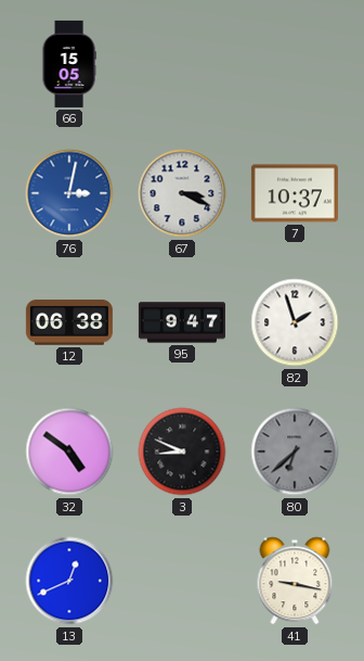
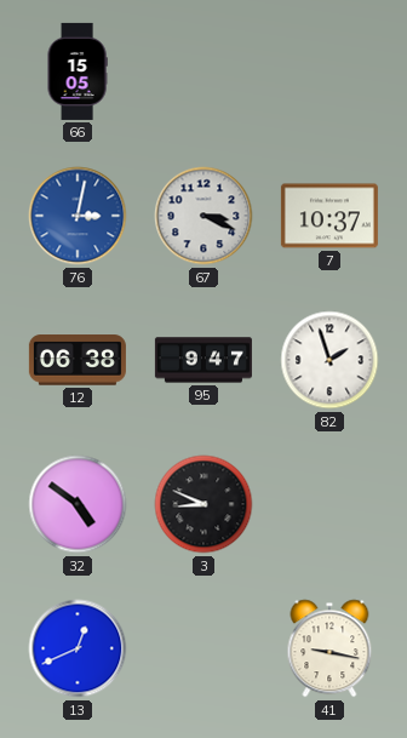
80: 6:38 -> none
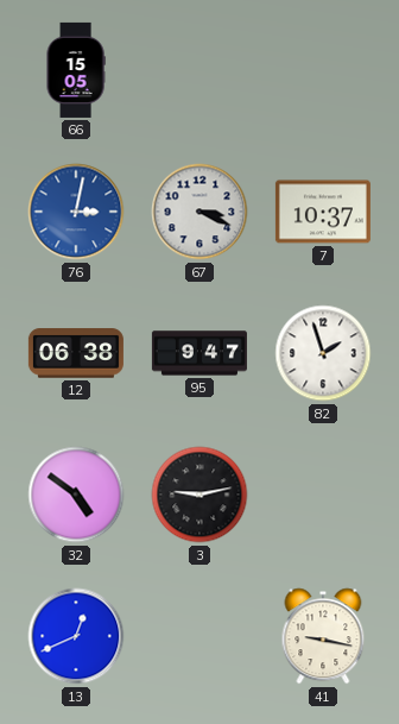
3: 8:49 -> 9:13
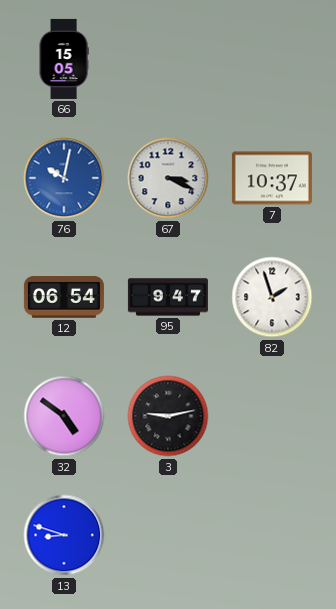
76: 3:02 -> 10:02
12: 06:38 -> 06:54
13: 12:41 -> 8:48
41: 9:17 -> none
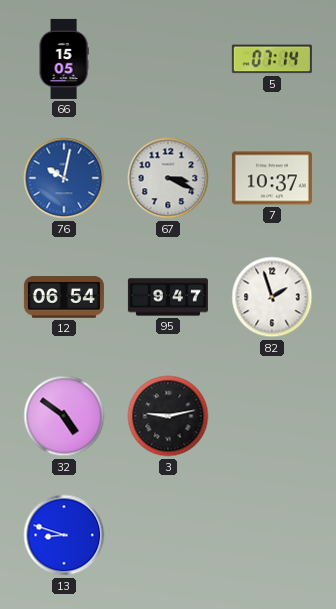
5: none -> 07:14
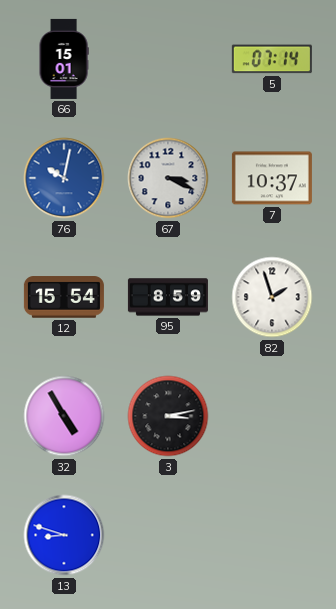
66: 15:05 -> 15:01
12: 06:54 -> 15:54
95: 9:47 -> 8:59
32: 4:51 -> 4:55
3: 9:13 -> 3:13
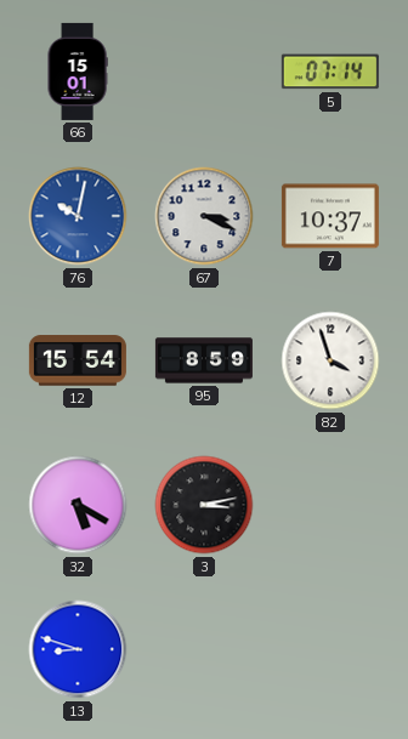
82: 1:57 -> 3:57
32: 4:55 -> 5:20
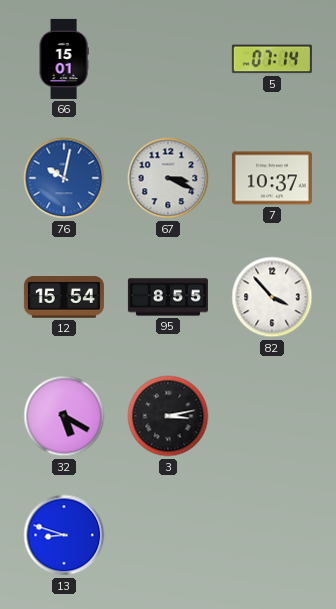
95: 8:59 -> 8:55
82: 3:57 -> 3:53
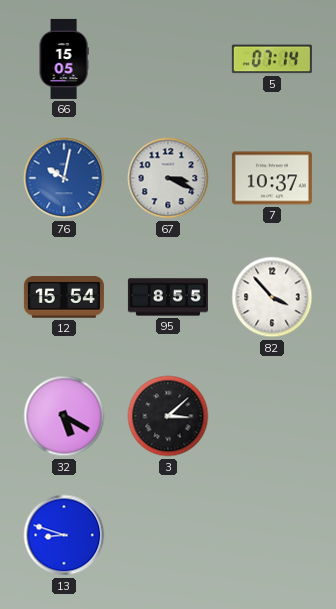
66: 15:01 -> 15:05
3: 3:13 -> 3:08
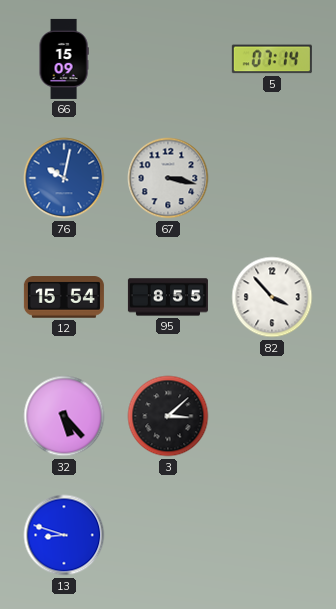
66: 15:05 -> 15:09
67: 3:19 -> 3:17
7: 10:37 -> none
32: 5:20 -> 5:23
